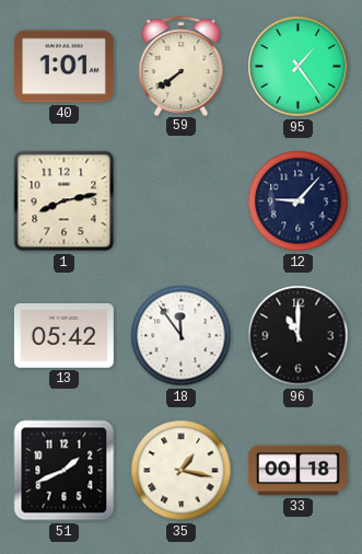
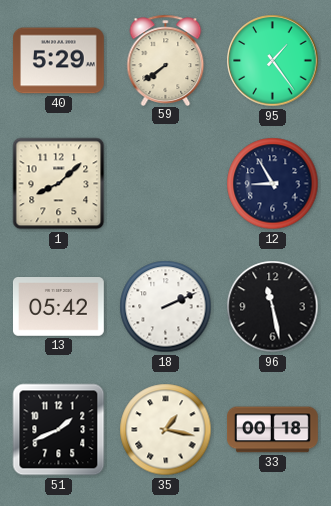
40: 1:01 -> 5:29
1: 8:13 -> 8:08
12: 9:07 -> 8:55
18: 11:54 -> 2:11
96: 11:00 -> 11:28
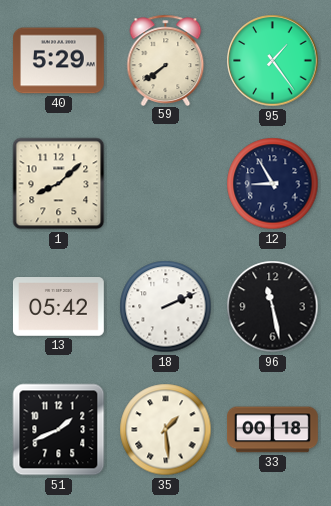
35: 1:17 -> 1:29
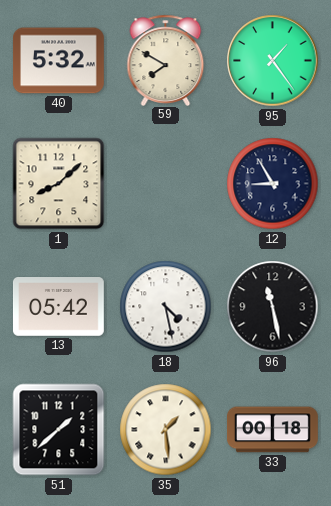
40: 5:29 -> 5:32
59: 7:39 -> 7:50
18: 2:11 -> 4:28
51: 1:41 -> 1:38
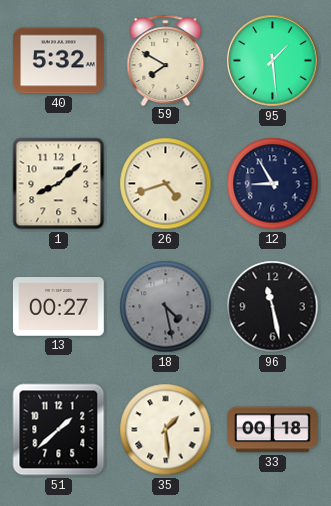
95: 1:24 -> 1:29
26: none -> 4:42
13: 05:42 -> 00:27
18 dial: white -> grey
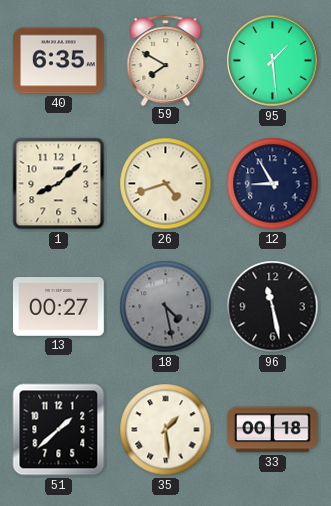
40: 5:32 -> 6:35
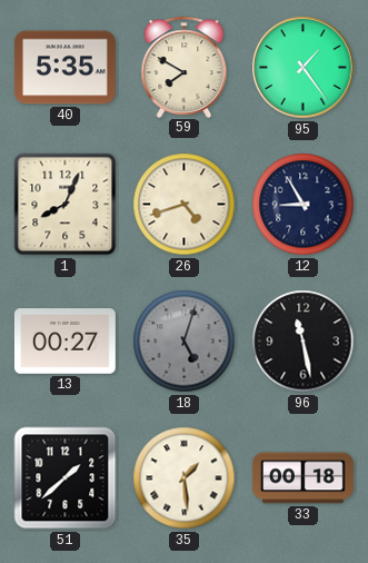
40: 6:35 -> 5:35
95: 1:29 -> 1:24
1: 8:08 -> 8:04
18: 4:28 -> 5:03
